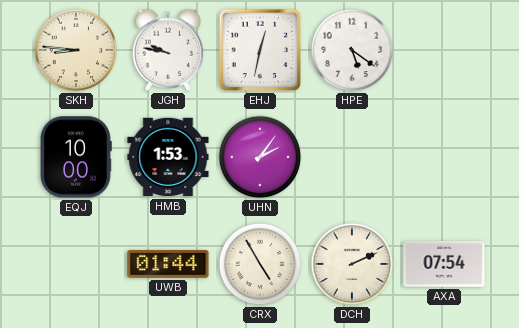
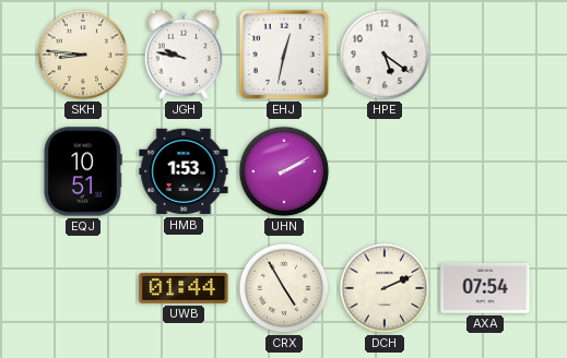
EQJ: 10:00 -> 10:51
UHN: 2:06 -> 2:10
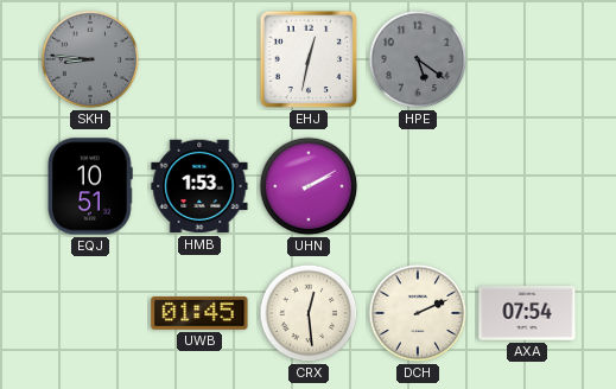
SKH dial: cream -> grey
JGH: 9:47 -> none
HPE dial: white -> grey
UWB: 01:44 -> 01:45
CRX: 4:55 -> 12:29
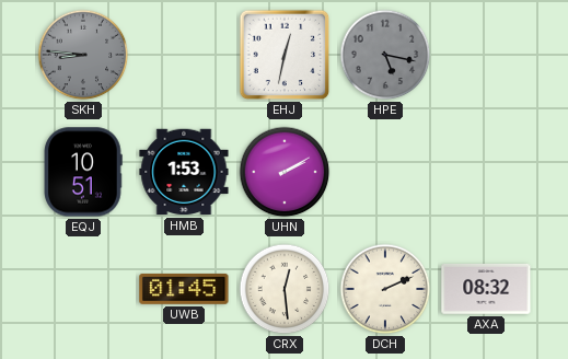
HPE: 5:21 -> 5:17
AXA: 07:54 -> 08:32
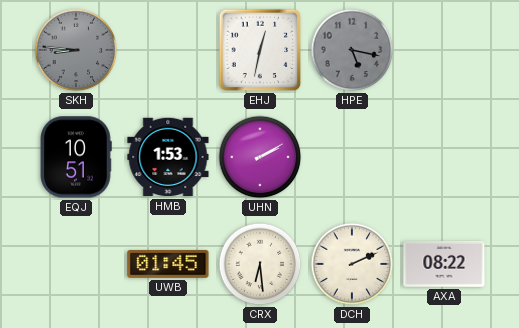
CRX: 12:29 -> 6:29
AXA: 08:32 -> 08:22
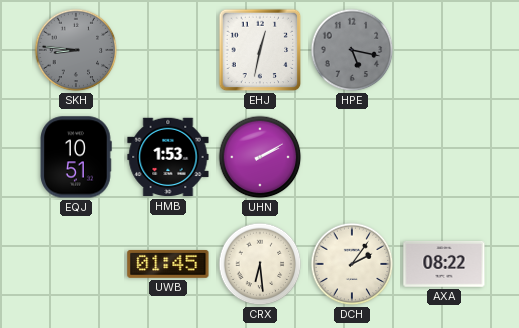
DCH: 2:11 -> 2:06
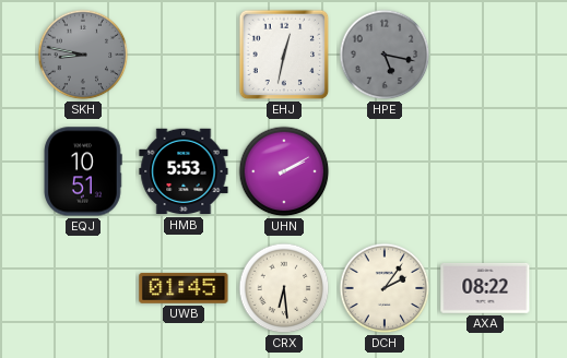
SKH: 8:46 -> 8:47
HMB: 1:53 -> 5:53
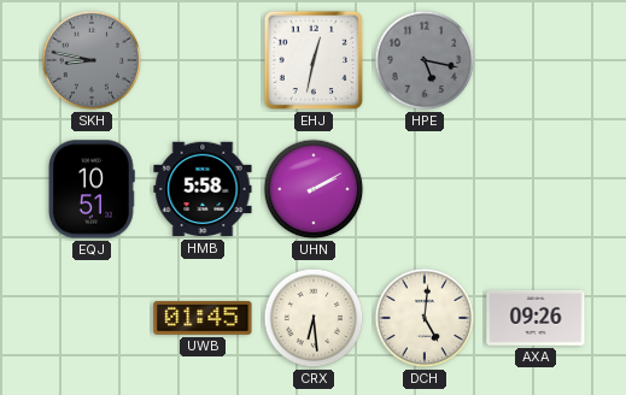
HMB: 5:53 -> 5:58
DCH: 2:06 -> 5:01
AXA: 08:22 -> 09:26
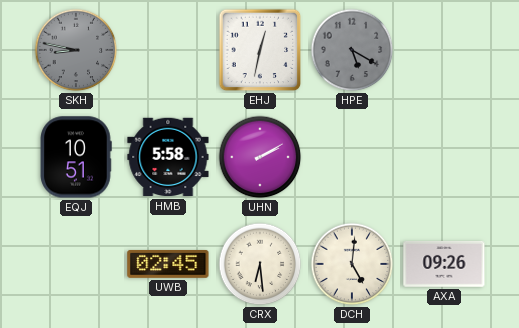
HPE: 5:17 -> 5:20
UWB: 01:45 -> 02:45
